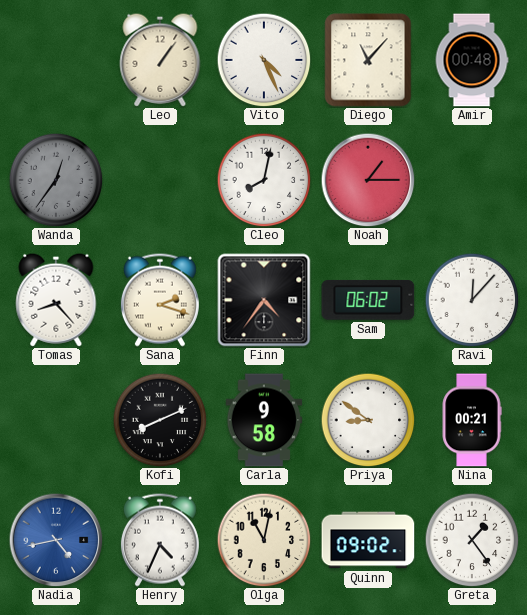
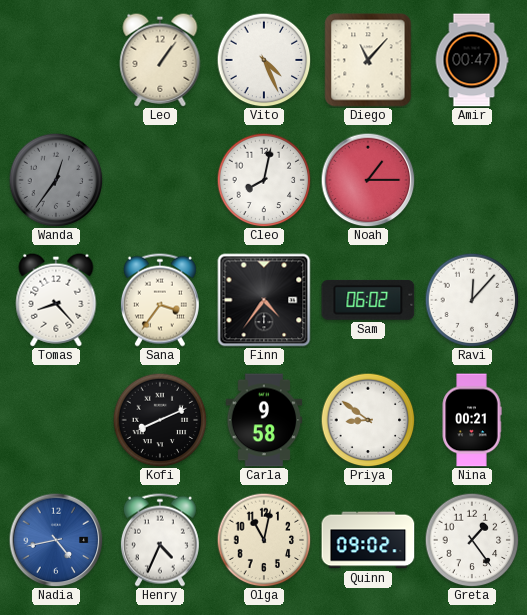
Amir: 00:48 -> 00:47
Sana: 2:18 -> 3:36
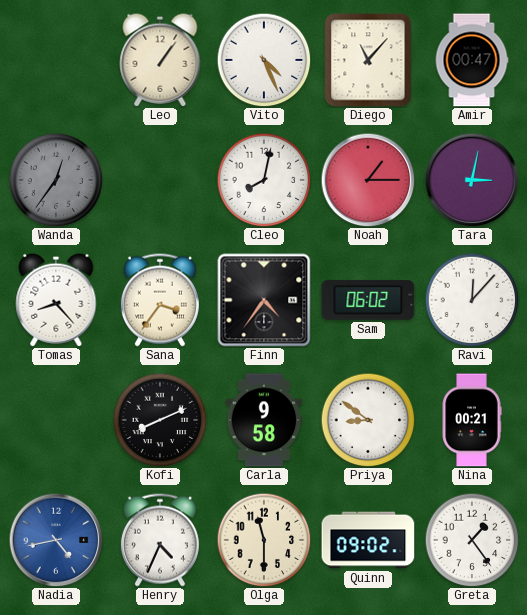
Tara: none -> 3:02
Olga: 11:02 -> 11:30
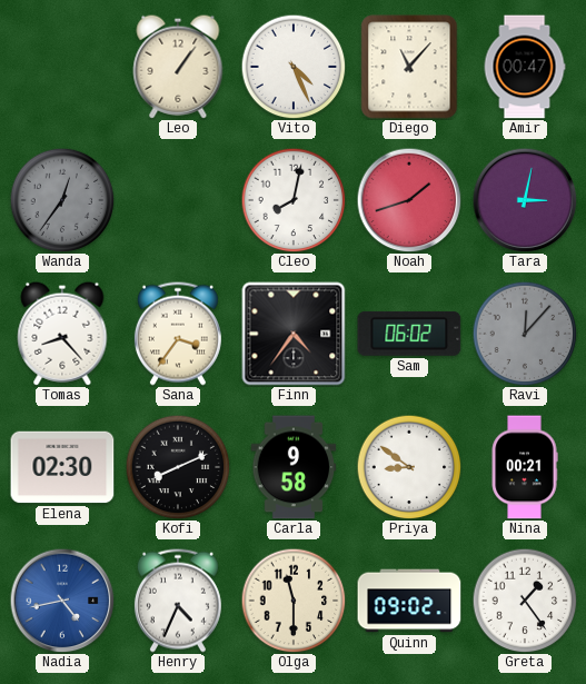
Noah: 1:15 -> 1:42
Ravi dial: white -> grey
Elena: none -> 02:30
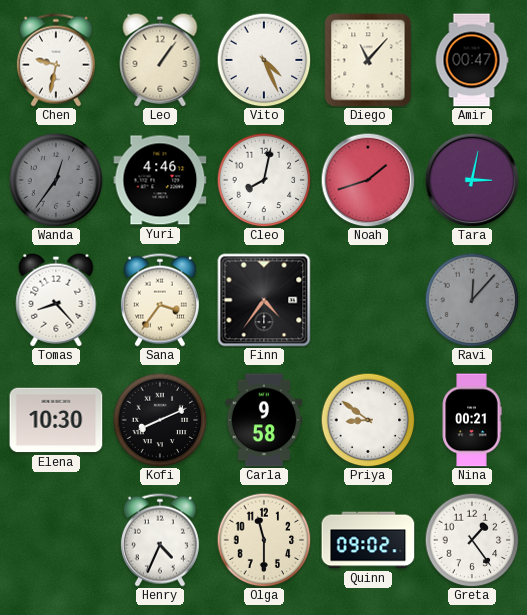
Chen: none -> 9:32
Yuri: none -> 4:46
Sam: 06:02 -> none
Elena: 02:30 -> 10:30
Nadia: 4:43 -> none
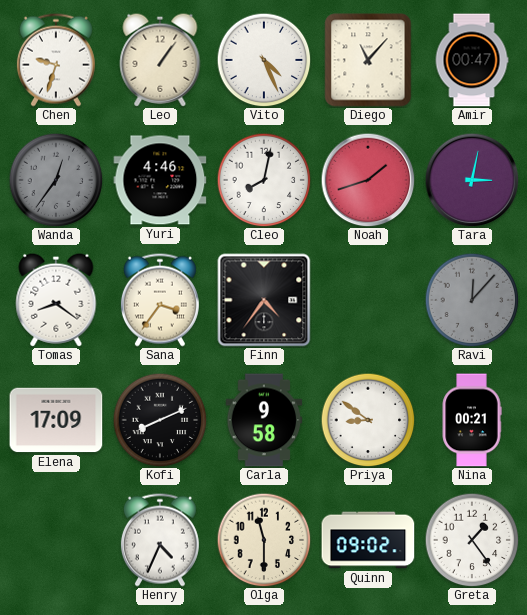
Chen: 9:32 -> 9:33
Tomas: 8:23 -> 8:21
Elena: 10:30 -> 17:09
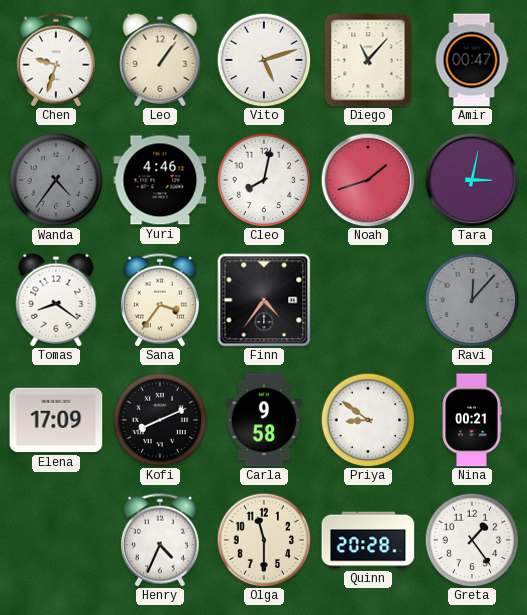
Vito: 4:26 -> 5:12
Wanda: 12:36 -> 4:36
Quinn: 09:02 -> 20:28
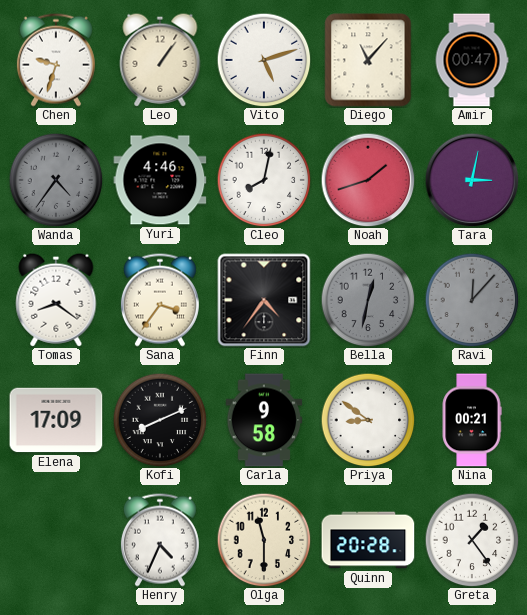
Bella: none -> 12:32
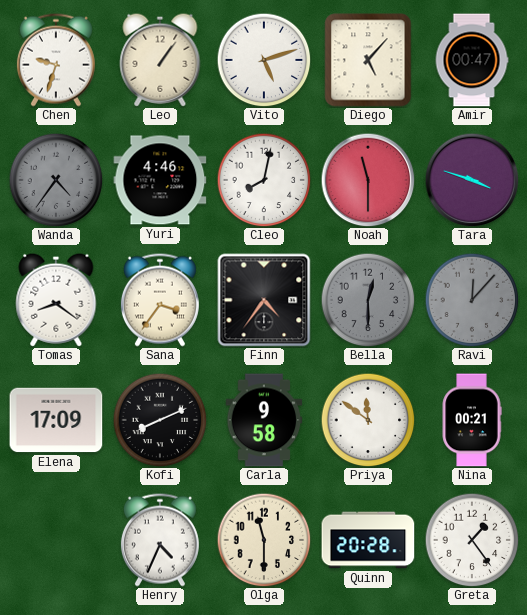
Diego: 11:07 -> 5:07
Noah: 1:42 -> 11:30
Tara: 3:02 -> 3:48
Bella: 12:32 -> 12:30
Priya: 8:51 -> 11:51
